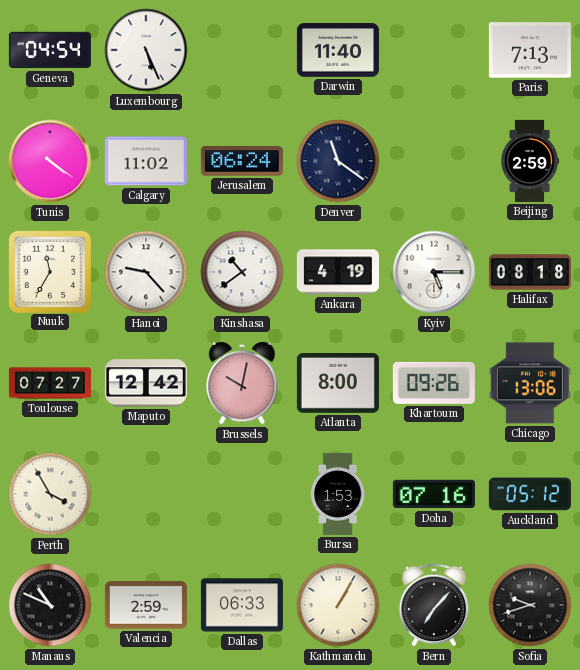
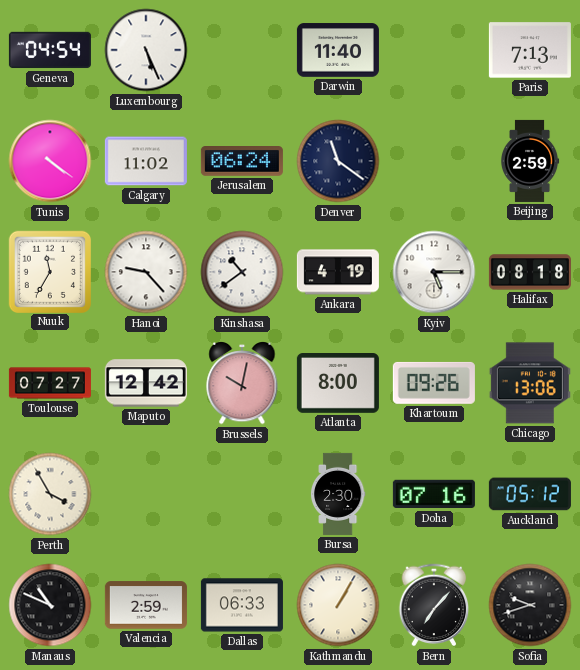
Bursa: 1:53 -> 2:30
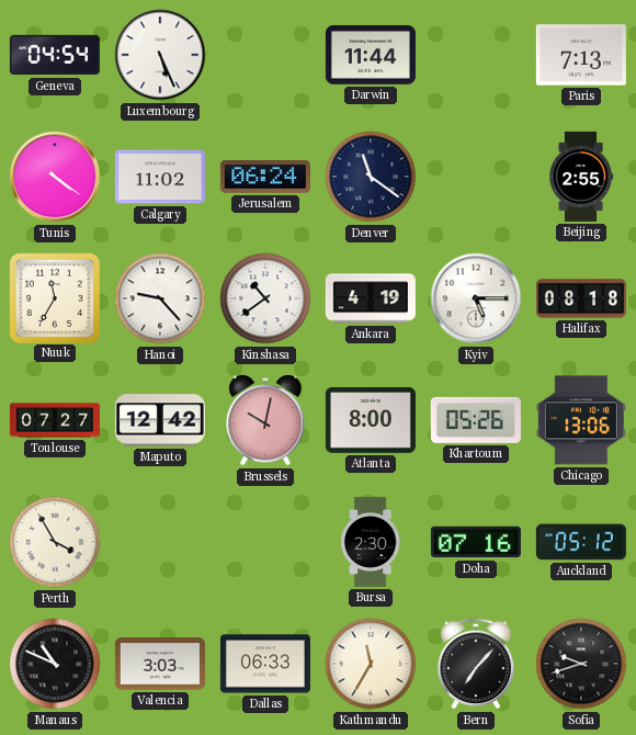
Darwin: 11:40 -> 11:44
Beijing: 2:59 -> 2:55
Khartoum: 09:26 -> 05:26
Valencia: 2:59 -> 3:03
Kathmandu: 1:05 -> 11:35
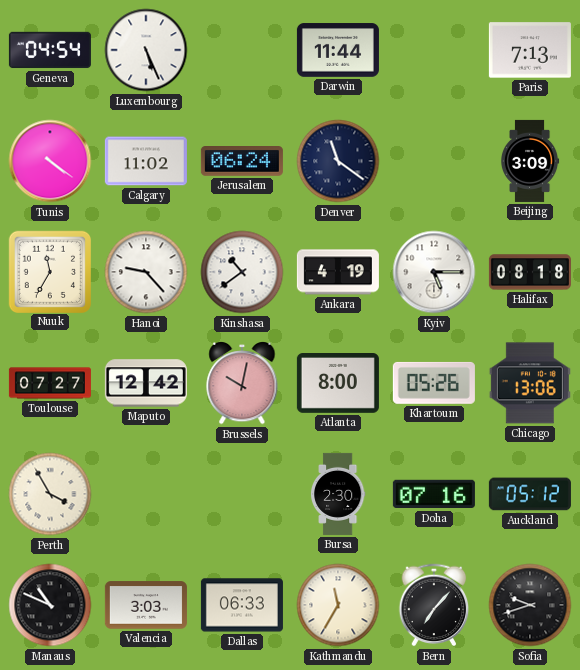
Beijing: 2:55 -> 3:09
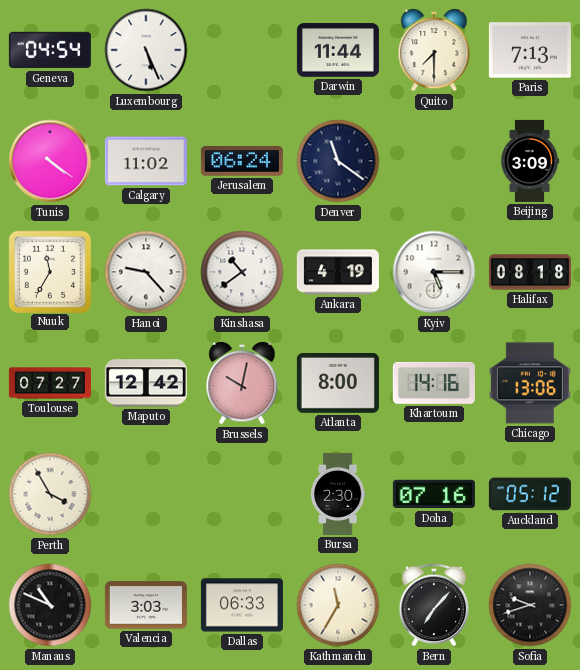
Quito: none -> 7:30
Khartoum: 05:26 -> 14:16
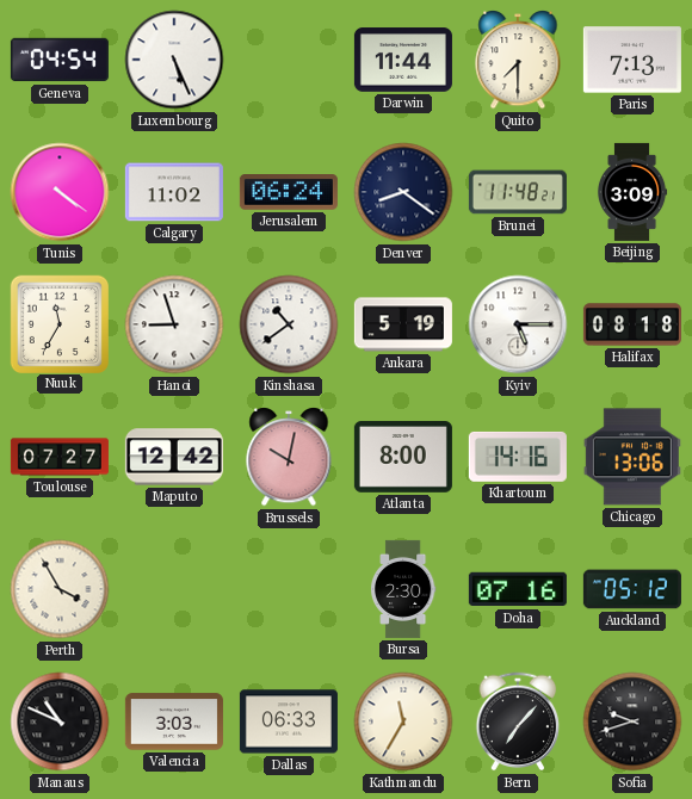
Denver: 11:21 -> 8:21
Brunei: none -> 11:48
Hanoi: 9:23 -> 8:57
Ankara: 4:19 -> 5:19
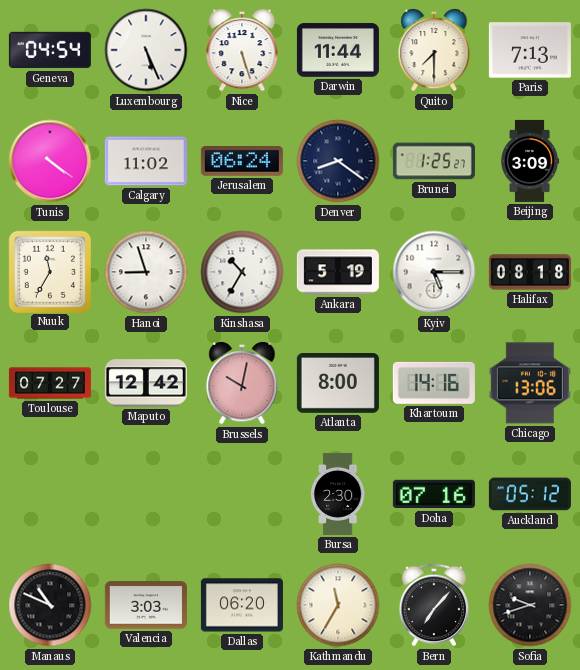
Nice: none -> 5:27
Brunei: 11:48 -> 1:25
Kinshasa: 10:39 -> 10:35
Perth: 3:55 -> none
Dallas: 06:33 -> 06:20
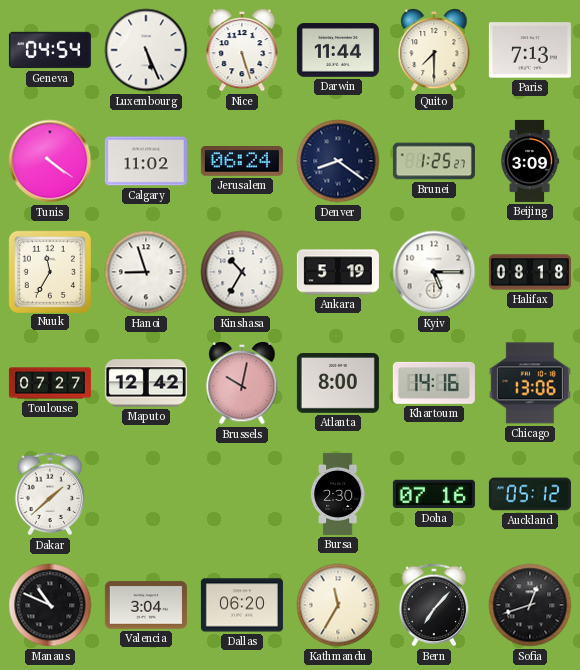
Dakar: none -> 1:38
Valencia: 3:03 -> 3:04
Sofia: 9:42 -> 12:42
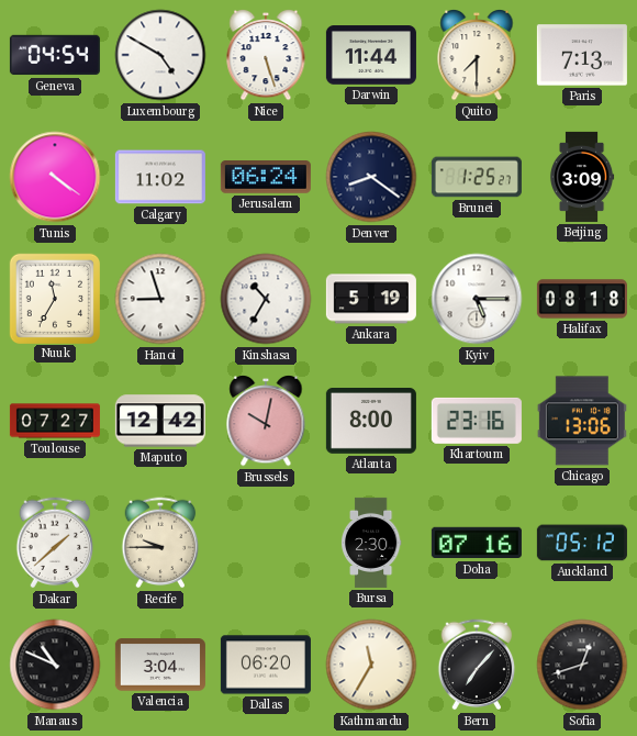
Luxembourg: 5:26 -> 4:50
Khartoum: 14:16 -> 23:16
Recife: none -> 9:45
